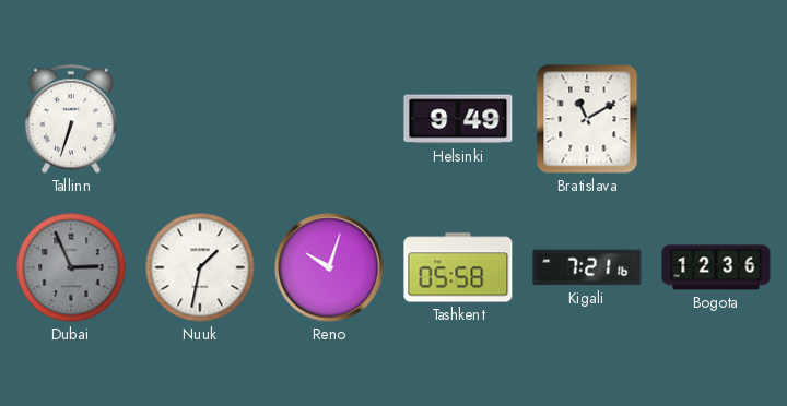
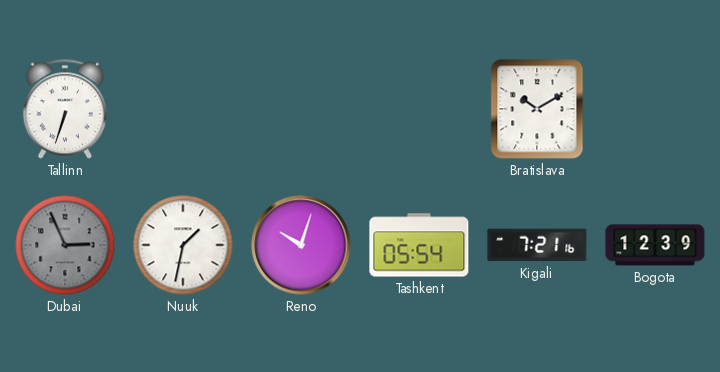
Helsinki: 9:49 -> none
Bratislava: 11:10 -> 10:10
Tashkent: 05:58 -> 05:54
Bogota: 12:36 -> 12:39
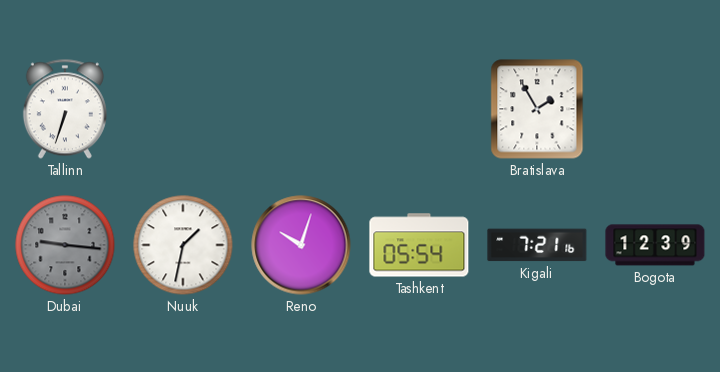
Bratislava: 10:10 -> 1:55
Dubai: 2:56 -> 9:16
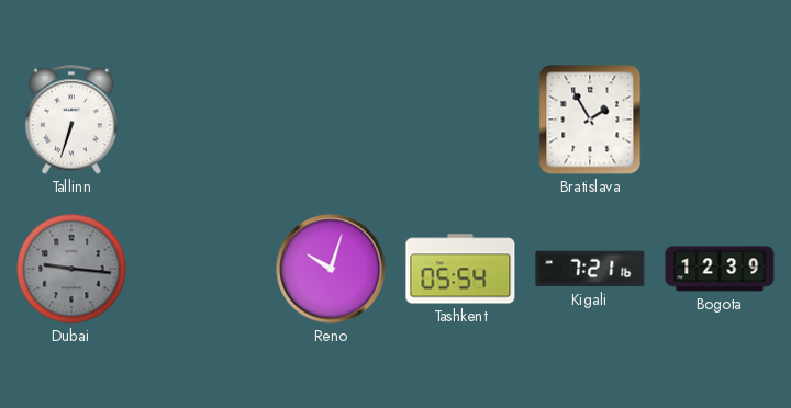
Nuuk: 1:32 -> none
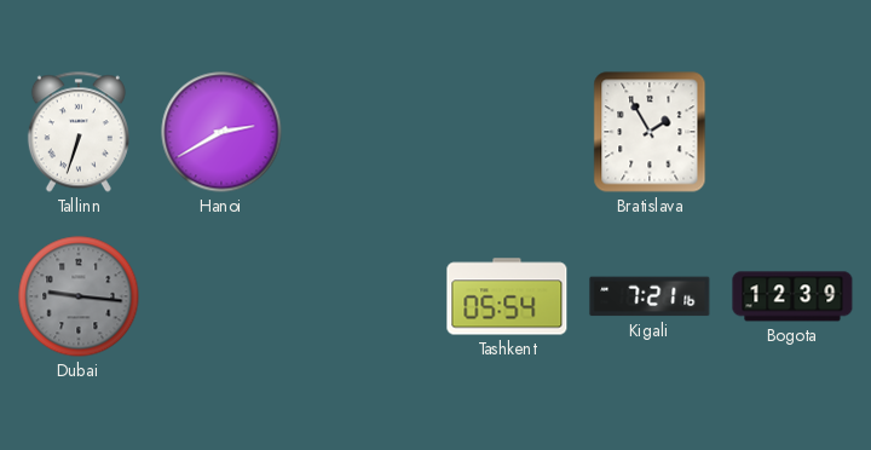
Hanoi: none -> 2:40
Reno: 10:03 -> none
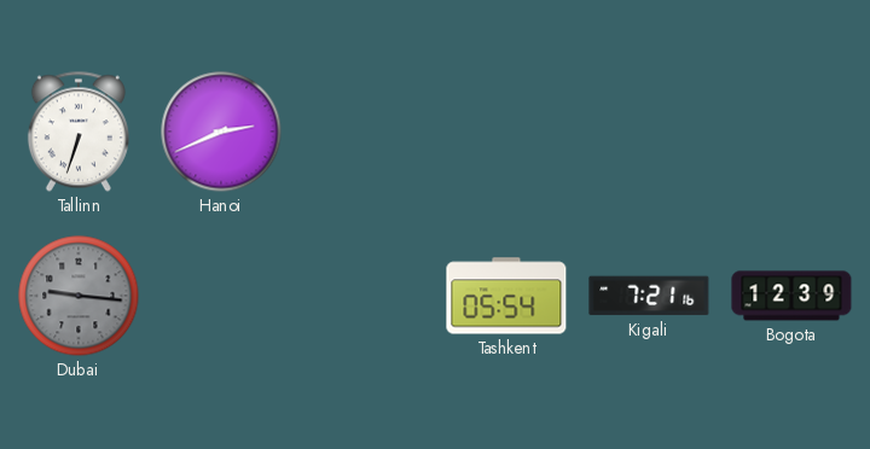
Hanoi: 2:40 -> 2:41
Bratislava: 1:55 -> none
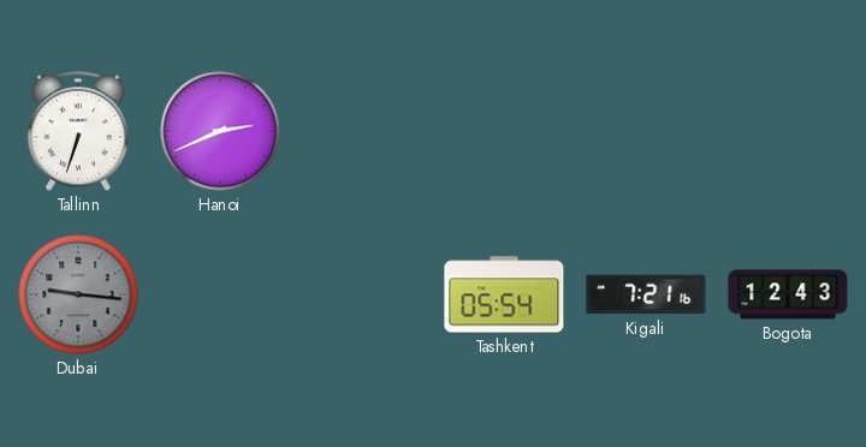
Bogota: 12:39 -> 12:43
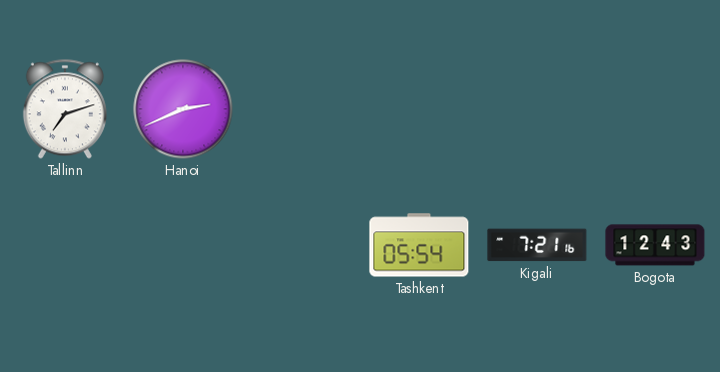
Tallinn: 6:33 -> 7:12
Dubai: 9:16 -> none
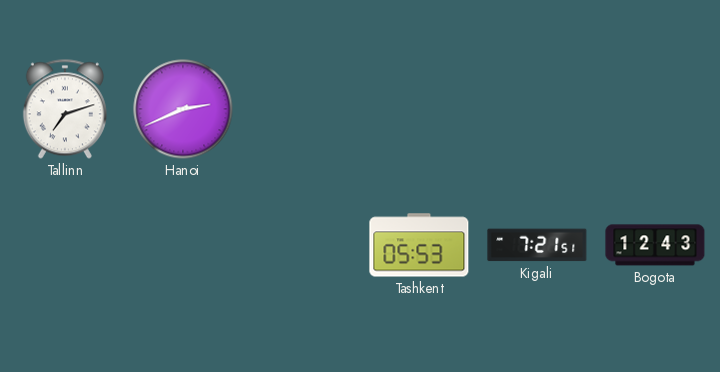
Tashkent: 05:54 -> 05:53
Kigali: 7:21:16 -> 7:21:51
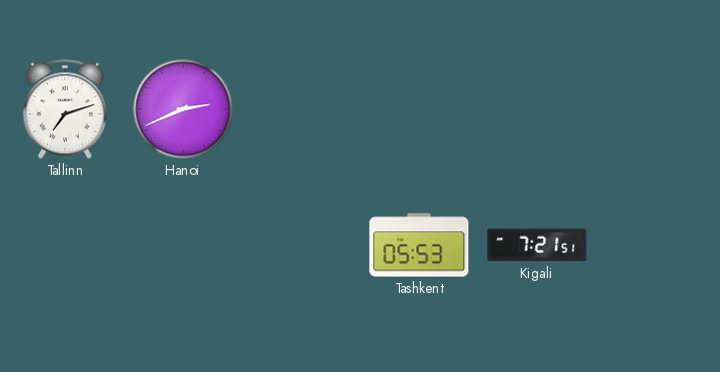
Bogota: 12:43 -> none
